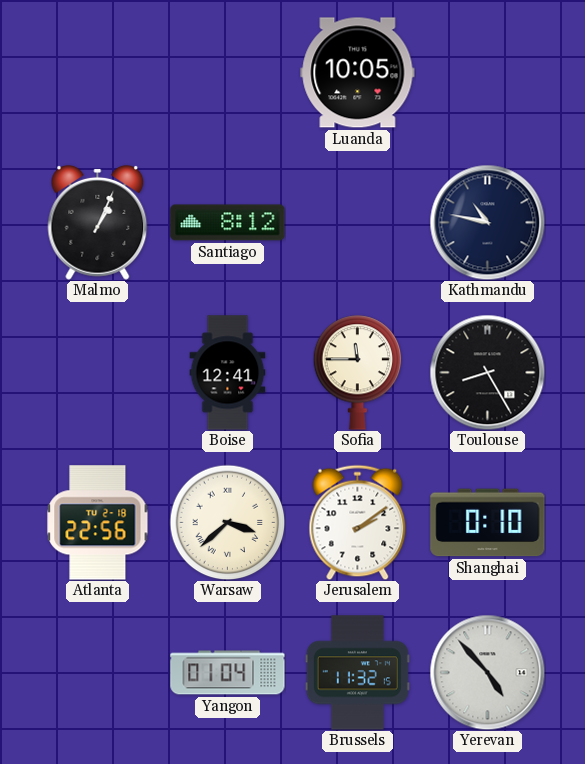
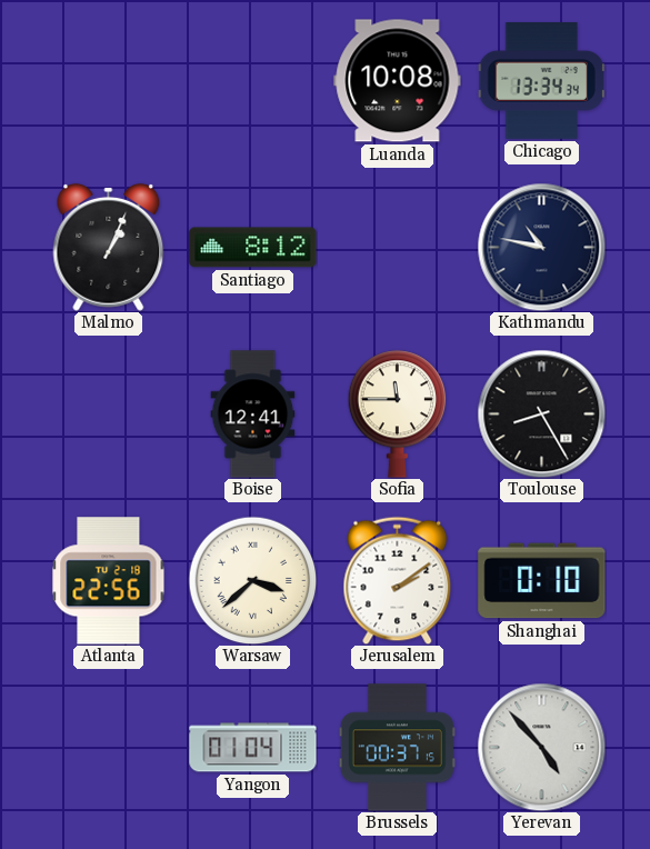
Luanda: 10:05 -> 10:08
Chicago: none -> 13:34
Brussels: 11:32 -> 00:37
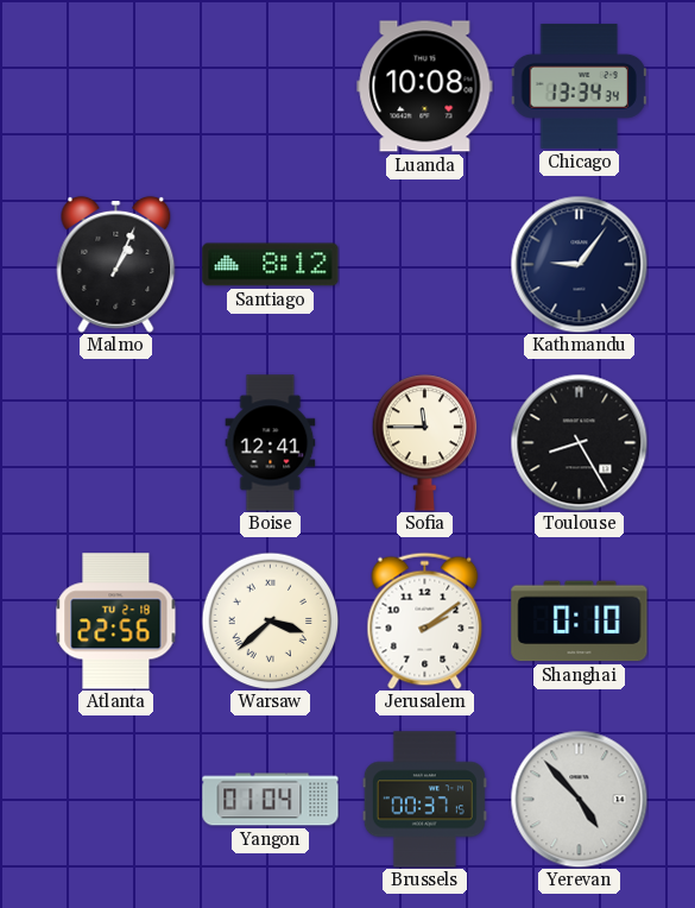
Kathmandu: 10:47 -> 9:06
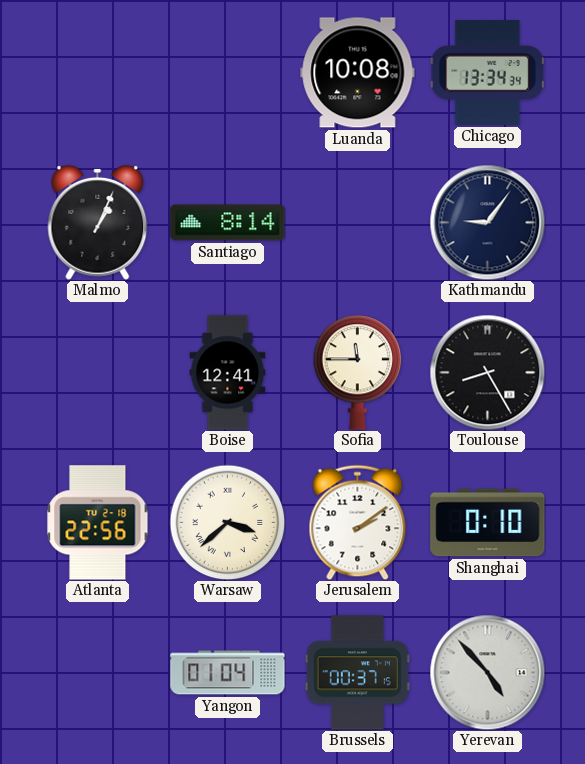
Santiago: 8:12 -> 8:14
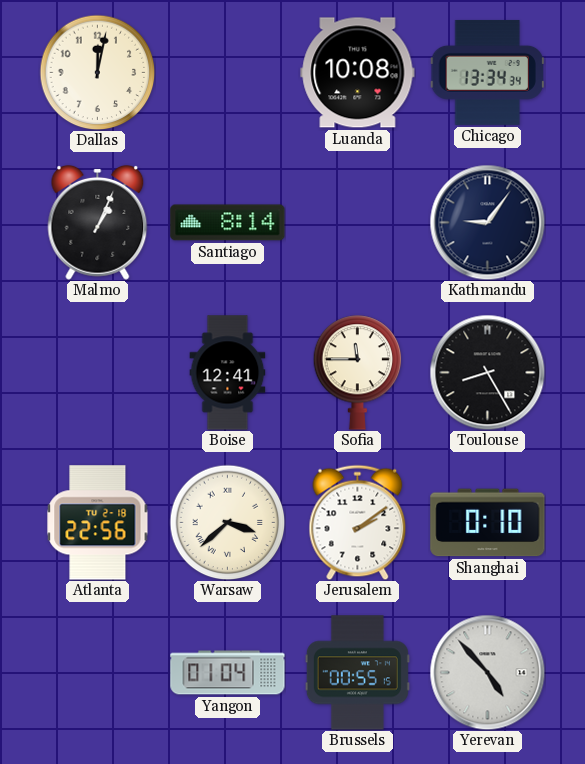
Dallas: none -> 12:02
Brussels: 00:37 -> 00:55
